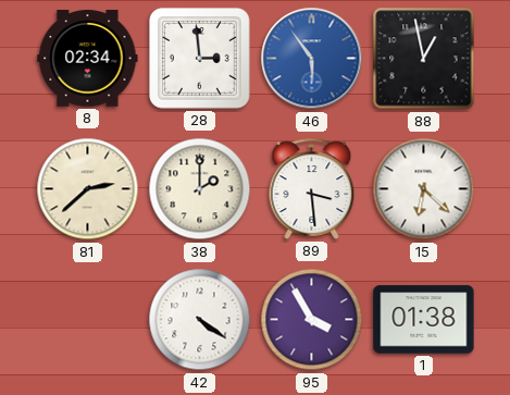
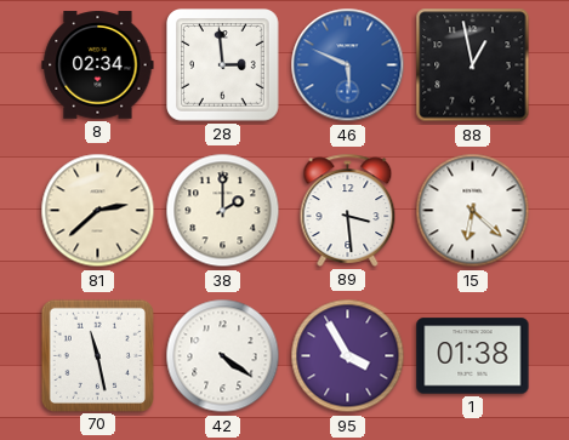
46: 5:54 -> 5:49
70: none -> 11:28
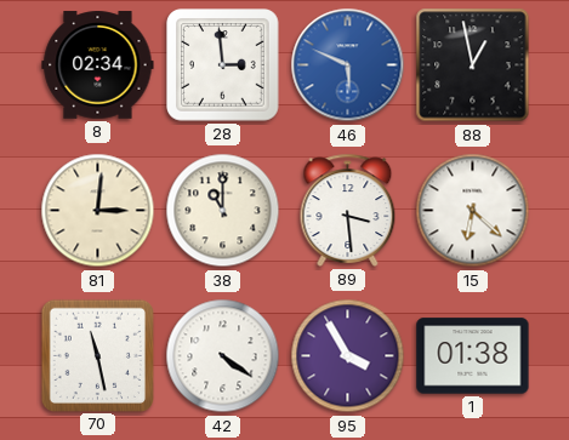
81: 2:38 -> 3:01
38: 2:00 -> 11:00
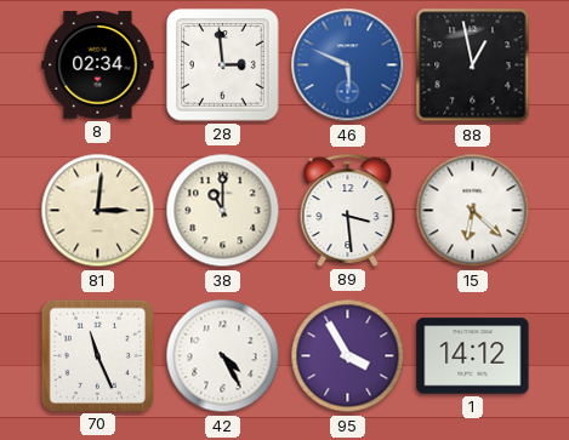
70: 11:28 -> 11:26
42: 4:21 -> 4:25
1: 01:38 -> 14:12
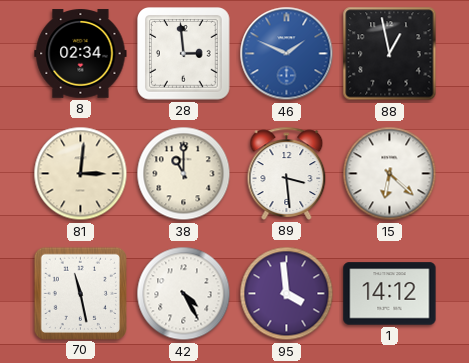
46: 5:49 -> 1:49
70: 11:26 -> 11:28
95: 3:55 -> 3:59
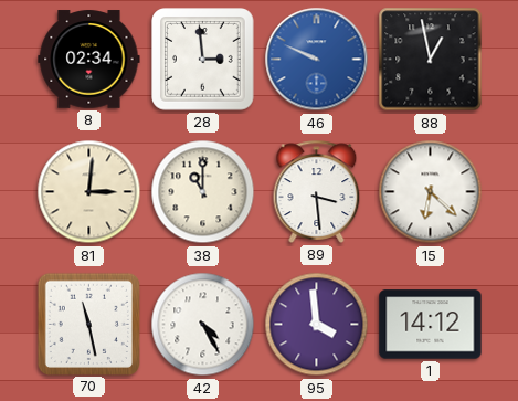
46: 1:49 -> 9:49
